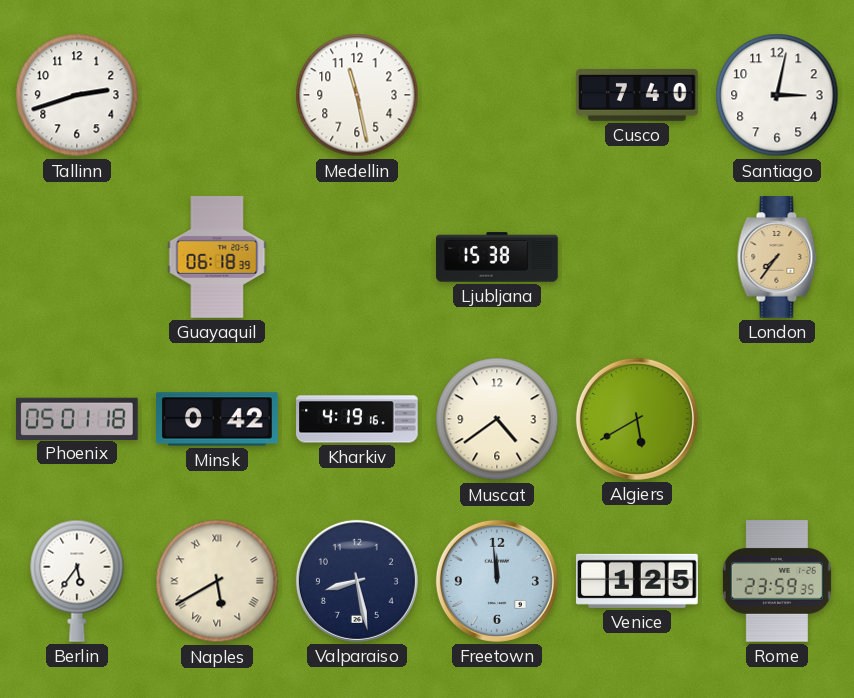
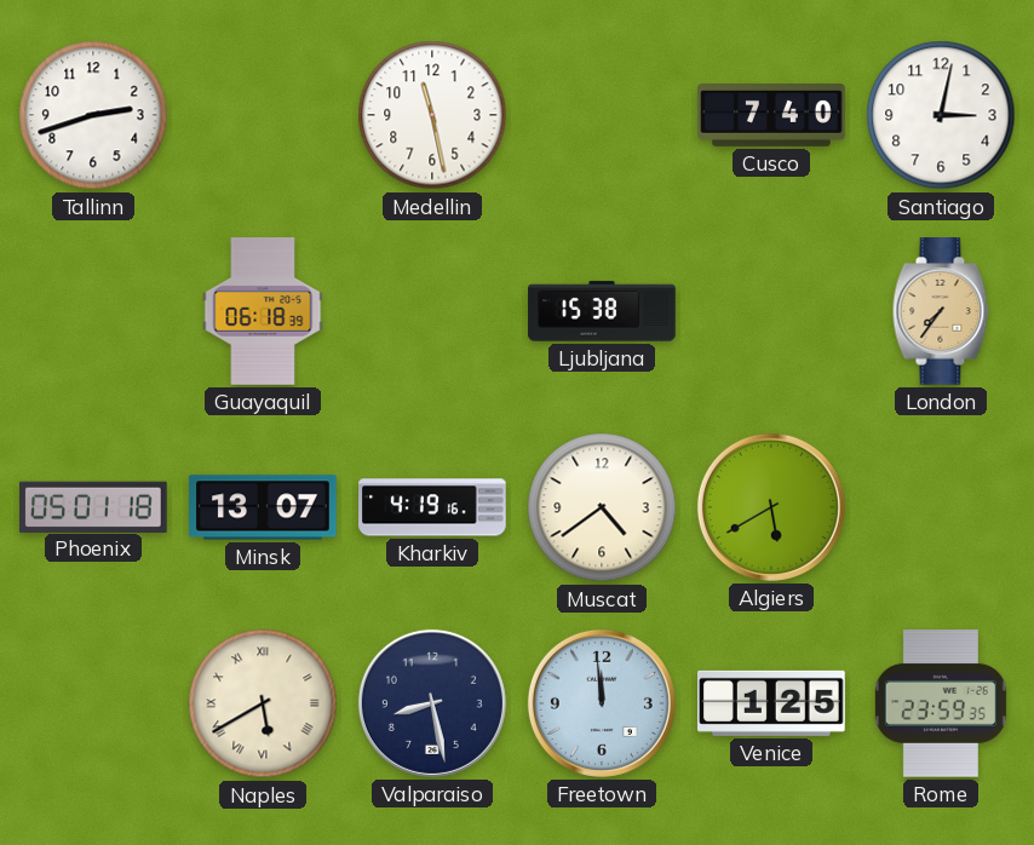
Minsk: 0:42 -> 13:07
Berlin: 5:36 -> none
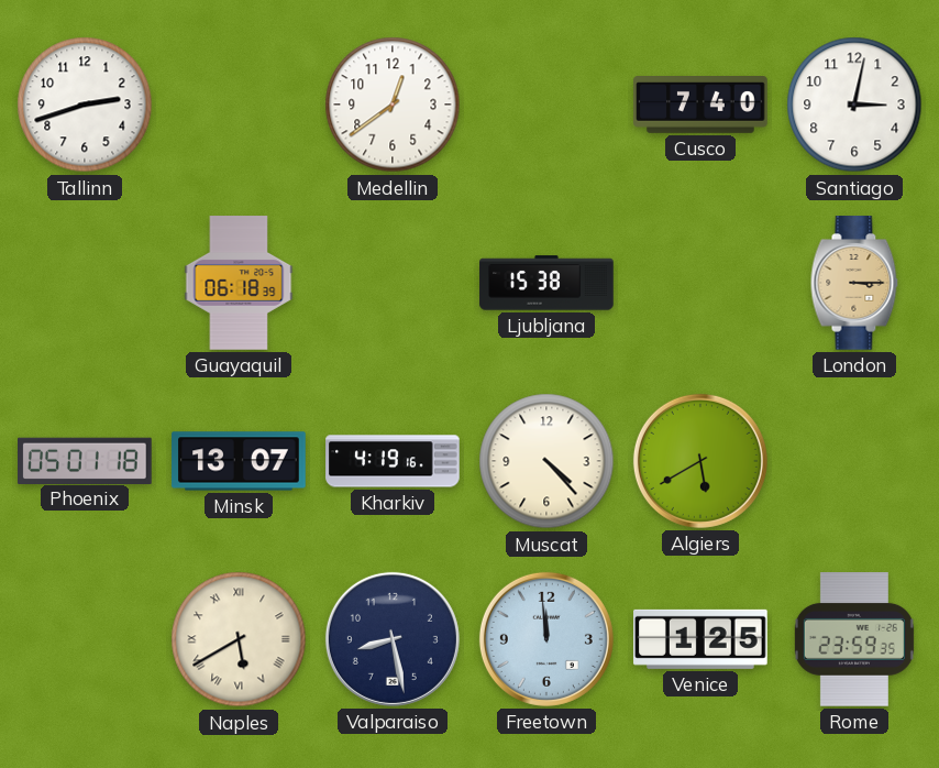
Medellin: 11:28 -> 12:39
London: 7:36 -> 3:15
Muscat: 4:39 -> 4:23
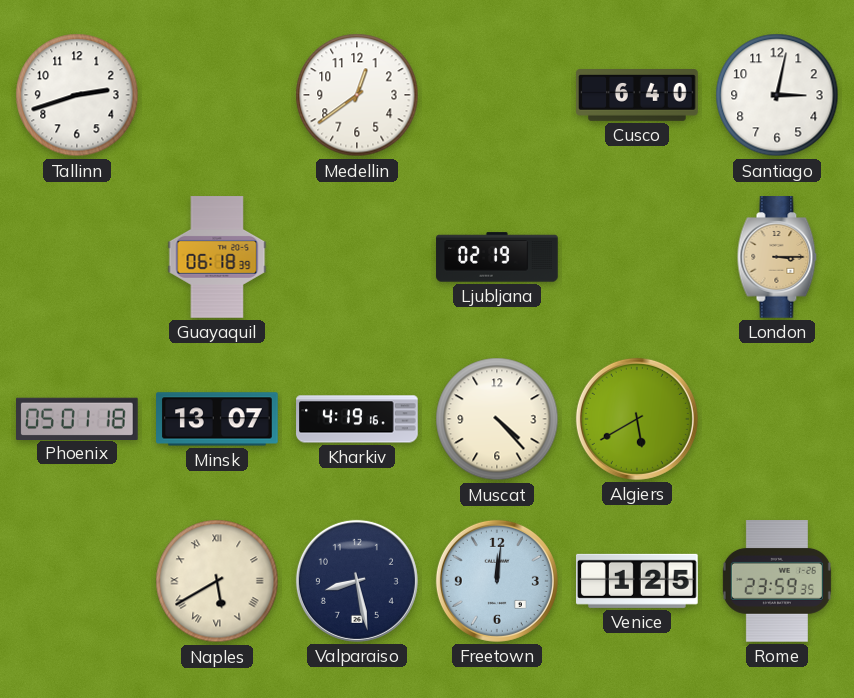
Cusco: 7:40 -> 6:40
Ljubljana: 15:38 -> 02:19
Freetown: 11:59 -> 12:01
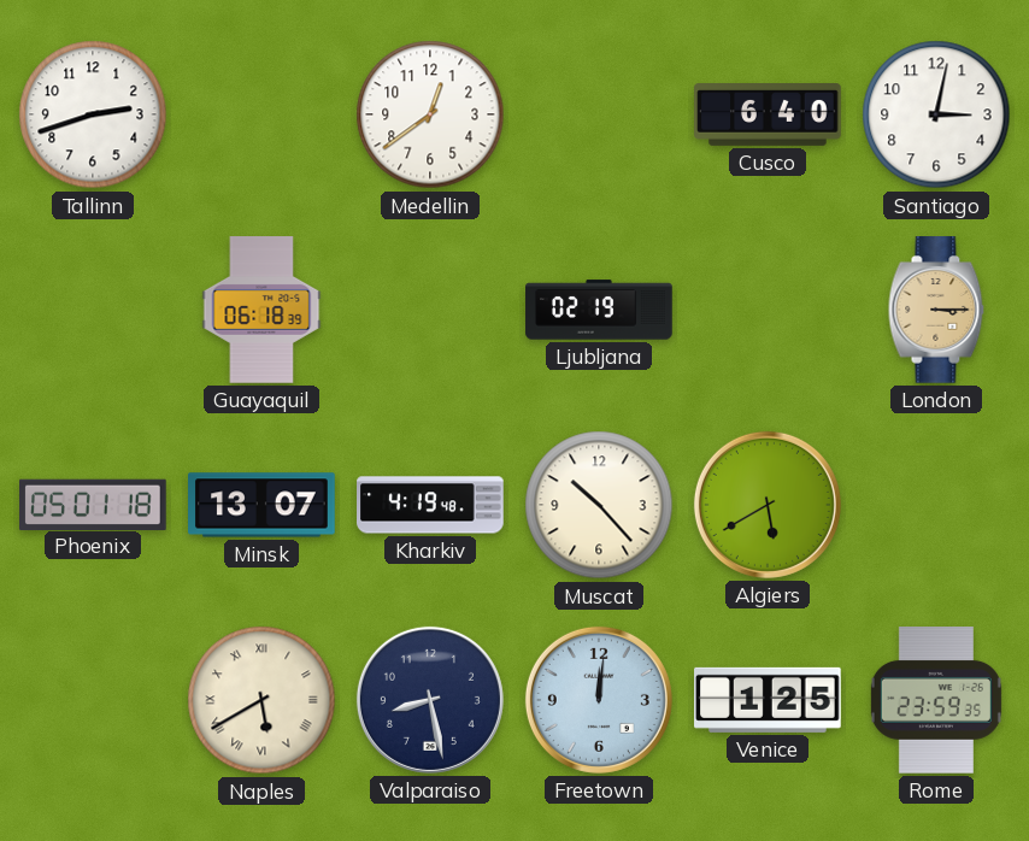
Kharkiv: 4:19:16 -> 4:19:48
Muscat: 4:23 -> 10:23
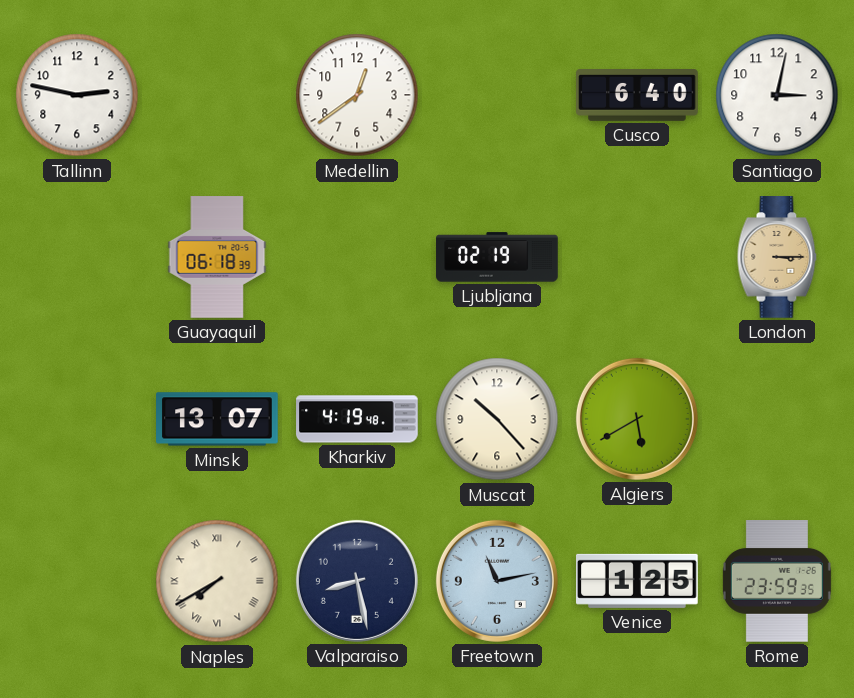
Tallinn: 2:42 -> 2:47
Phoenix: 05:01 -> none
Naples: 5:40 -> 7:40
Freetown: 12:01 -> 11:13
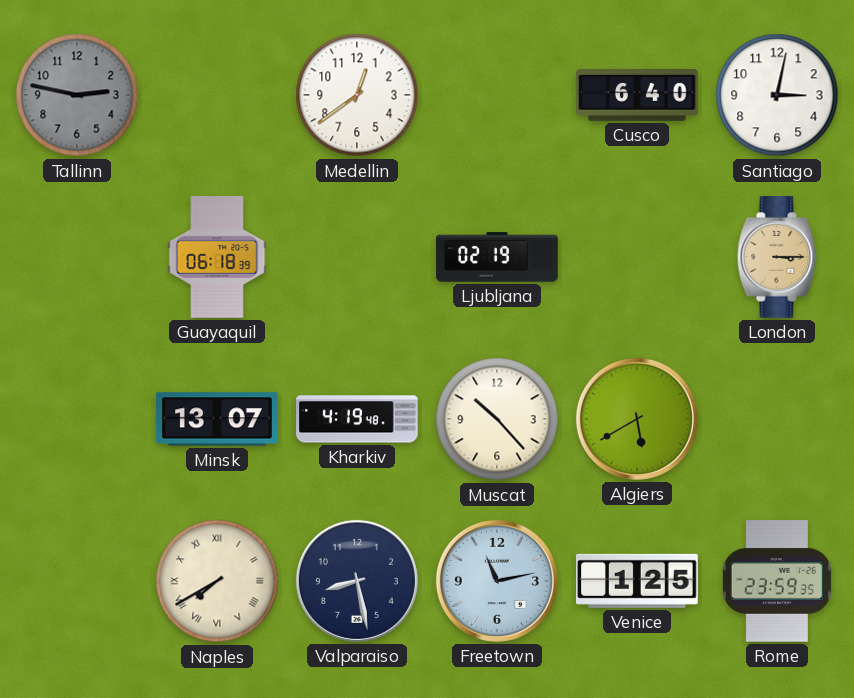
Tallinn dial: white -> grey
